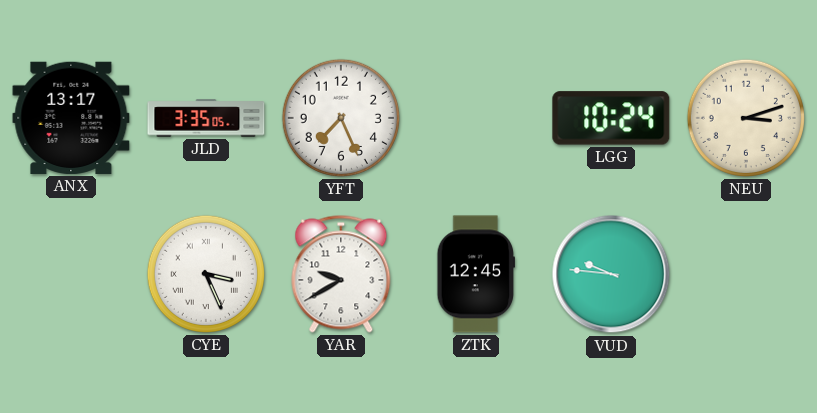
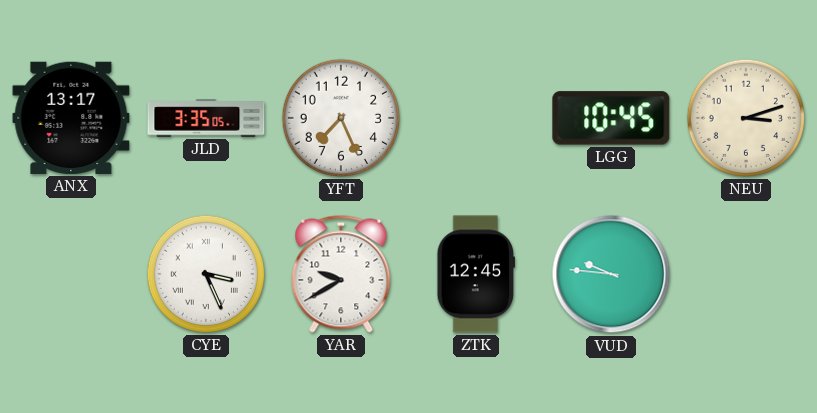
LGG: 10:24 -> 10:45
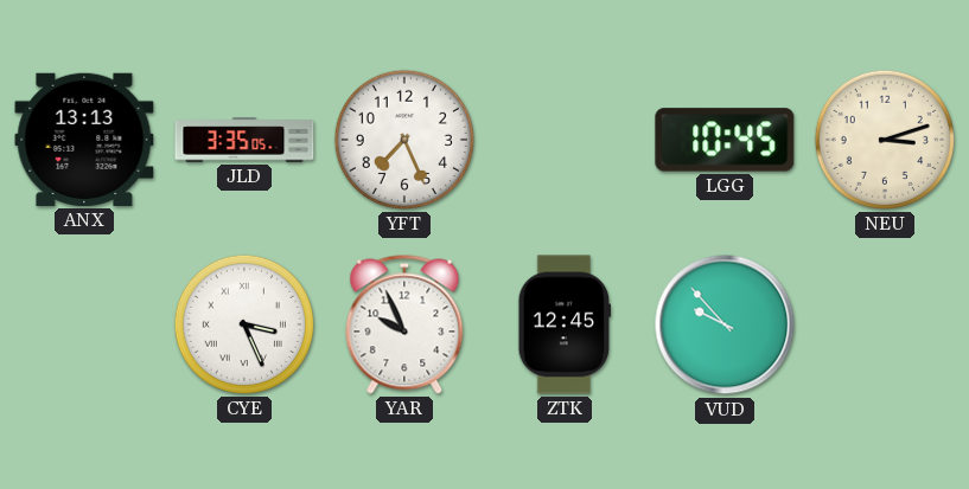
ANX: 13:17 -> 13:13
YAR: 9:40 -> 9:56
VUD: 9:46 -> 9:53
